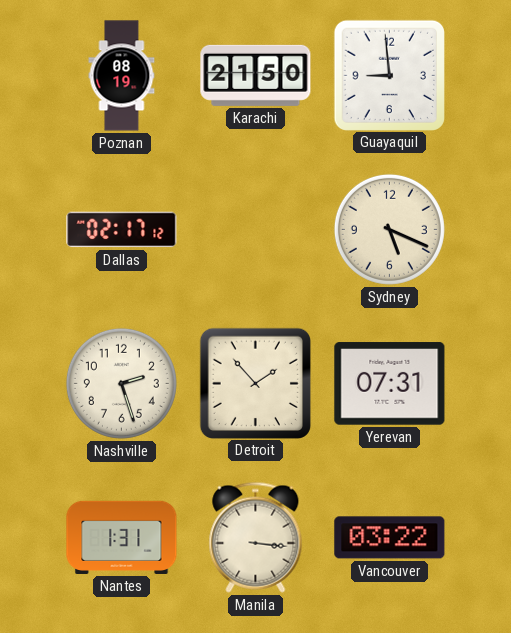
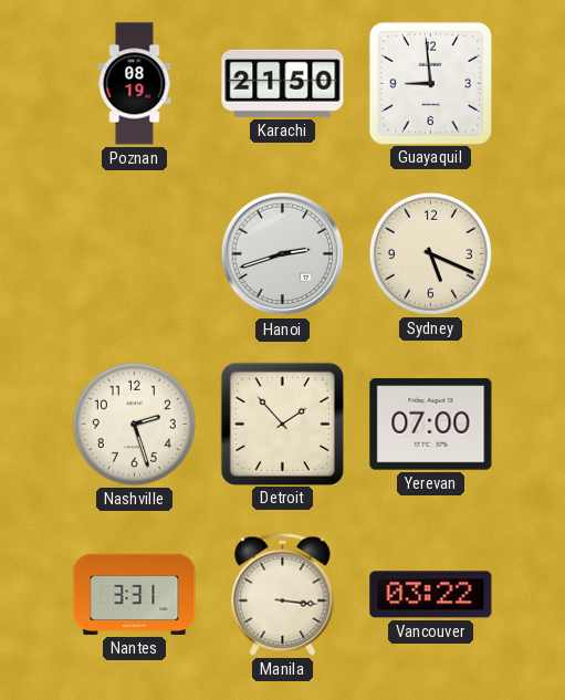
Dallas: 02:17 -> none
Hanoi: none -> 2:42
Yerevan: 07:31 -> 07:00
Nantes: 1:31 -> 3:31
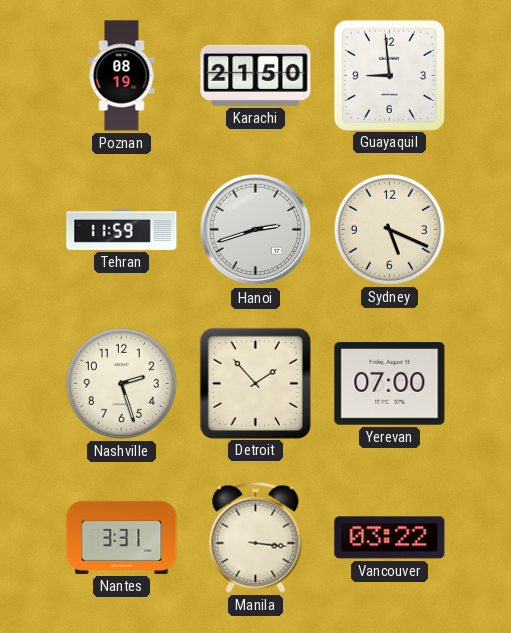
Tehran: none -> 11:59
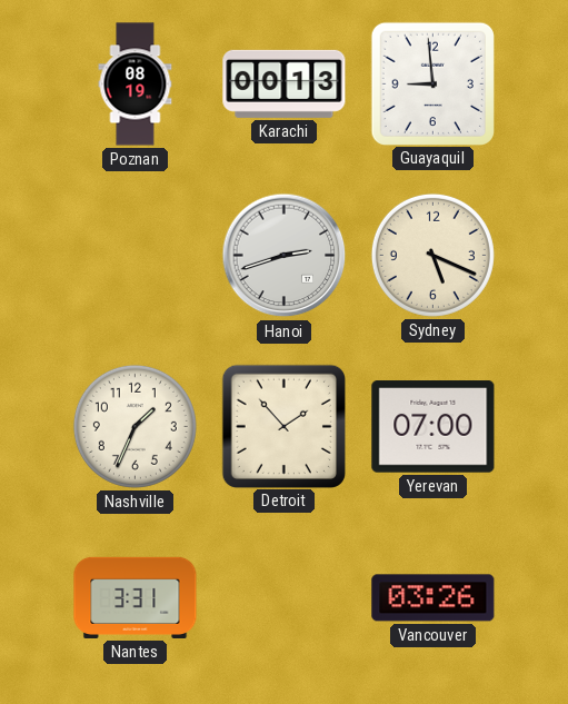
Karachi: 21:50 -> 00:13
Tehran: 11:59 -> none
Nashville: 2:27 -> 1:34
Manila: 3:16 -> none
Vancouver: 03:22 -> 03:26
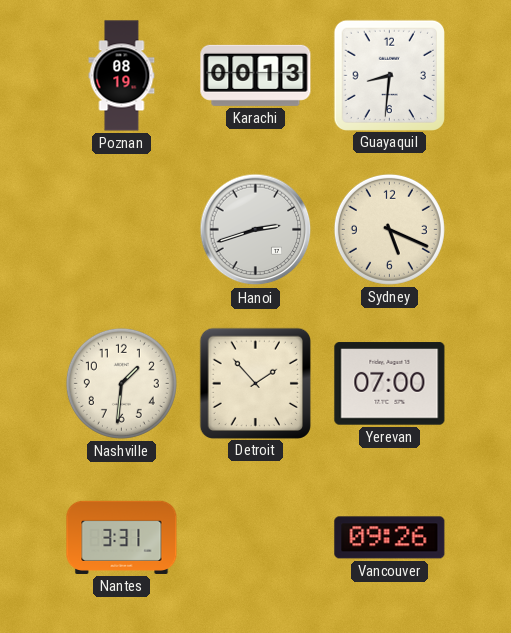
Guayaquil: 8:59 -> 8:31
Nashville: 1:34 -> 1:31
Vancouver: 03:26 -> 09:26
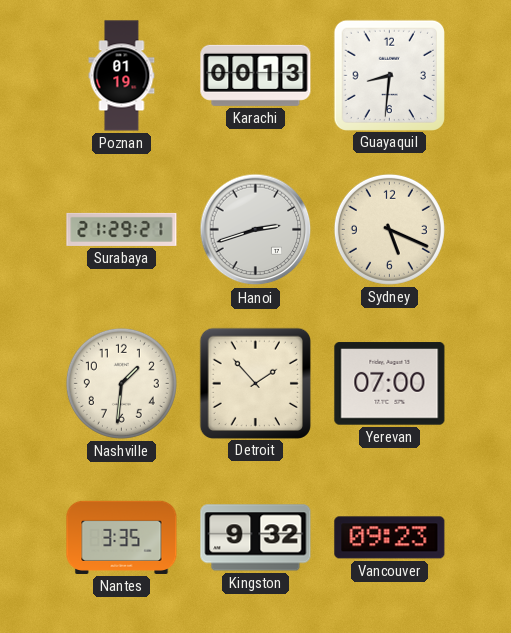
Poznan: 08:19 -> 01:19
Surabaya: none -> 21:29
Nantes: 3:31 -> 3:35
Kingston: none -> 9:32
Vancouver: 09:26 -> 09:23
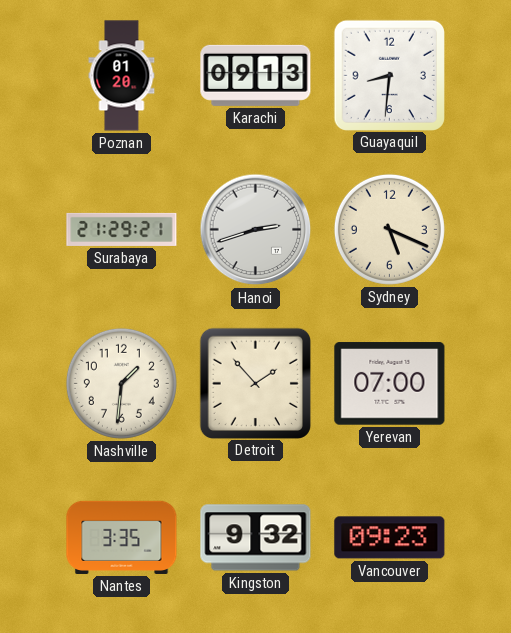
Poznan: 01:19 -> 01:20
Karachi: 00:13 -> 09:13
